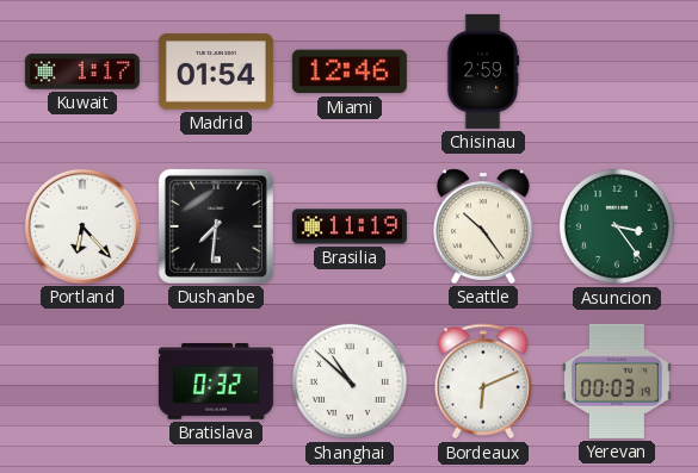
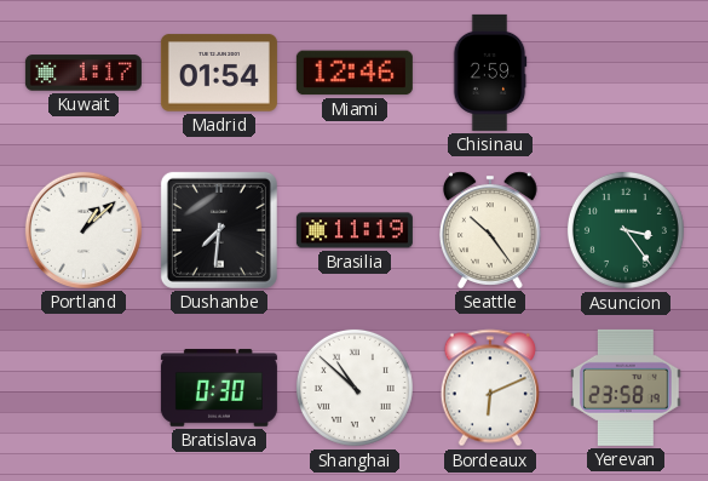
Portland: 6:23 -> 1:08
Bratislava: 0:32 -> 0:30
Yerevan: 00:03 -> 23:58
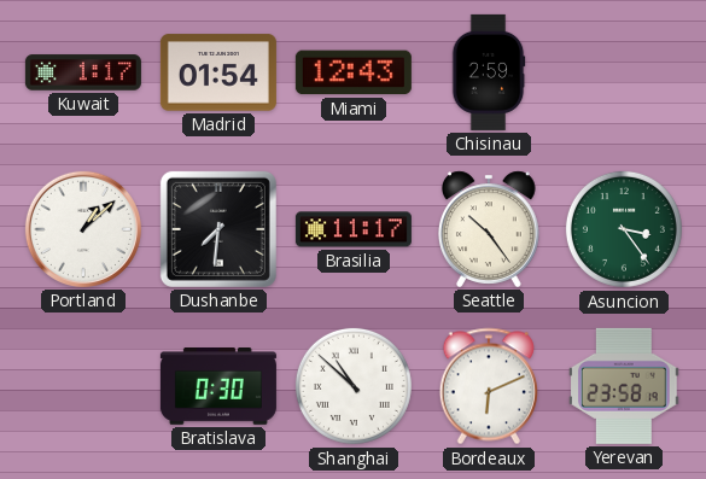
Miami: 12:46 -> 12:43
Brasilia: 11:19 -> 11:17
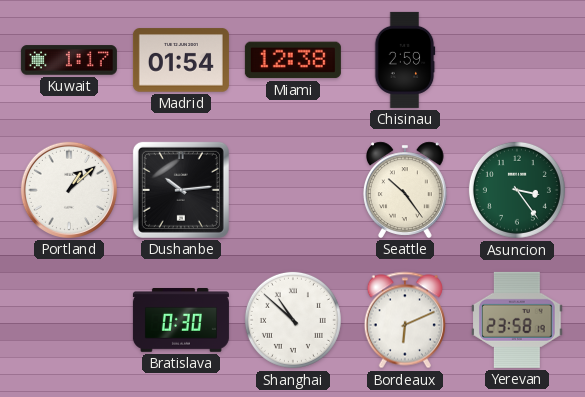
Miami: 12:43 -> 12:38
Dushanbe: 7:31 -> 10:14
Brasilia: 11:17 -> none
